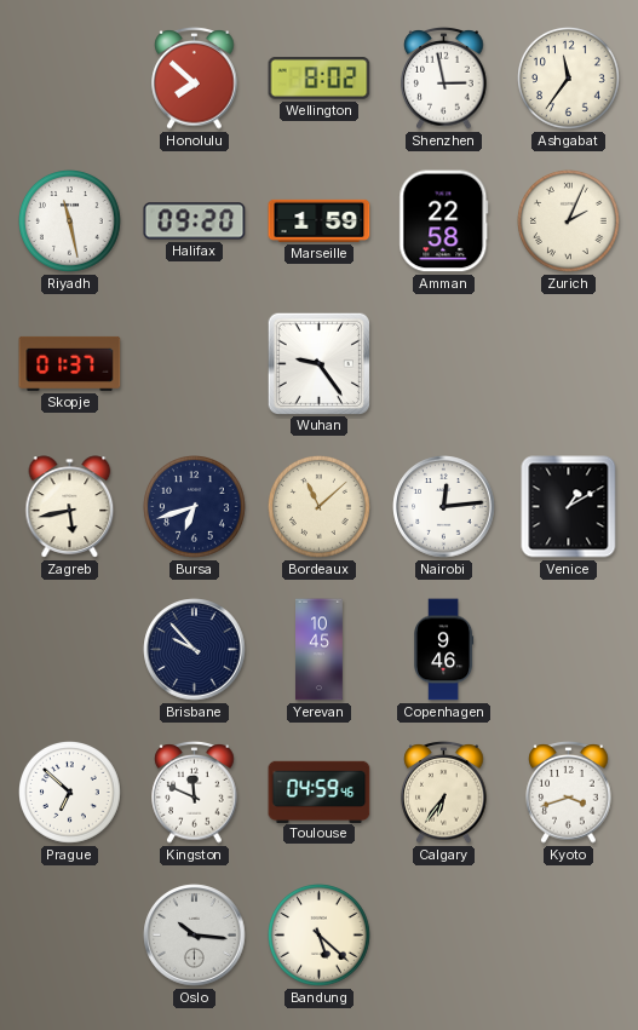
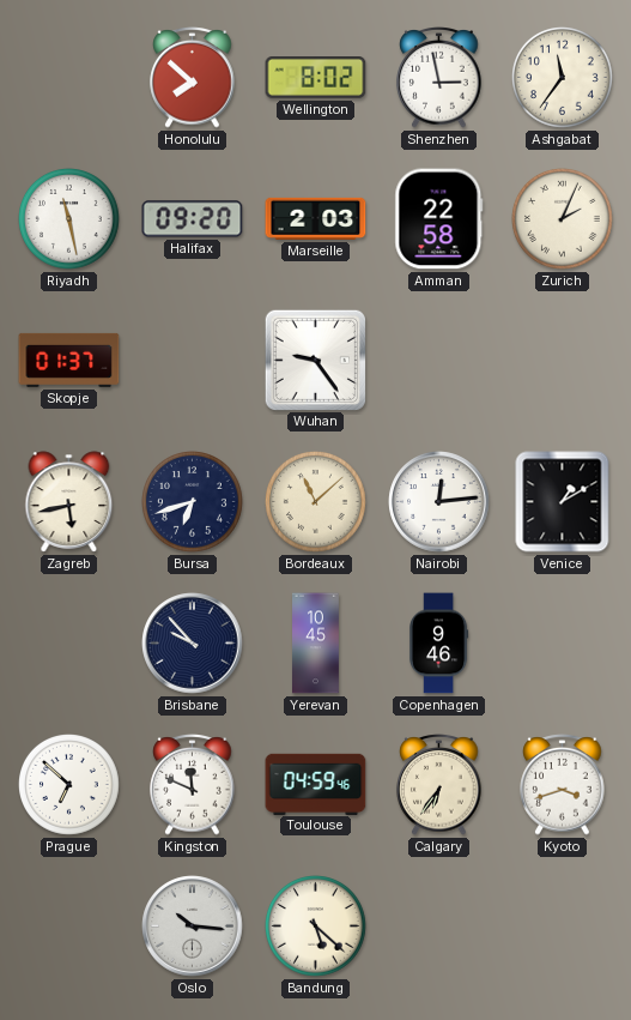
Marseille: 1:59 -> 2:03
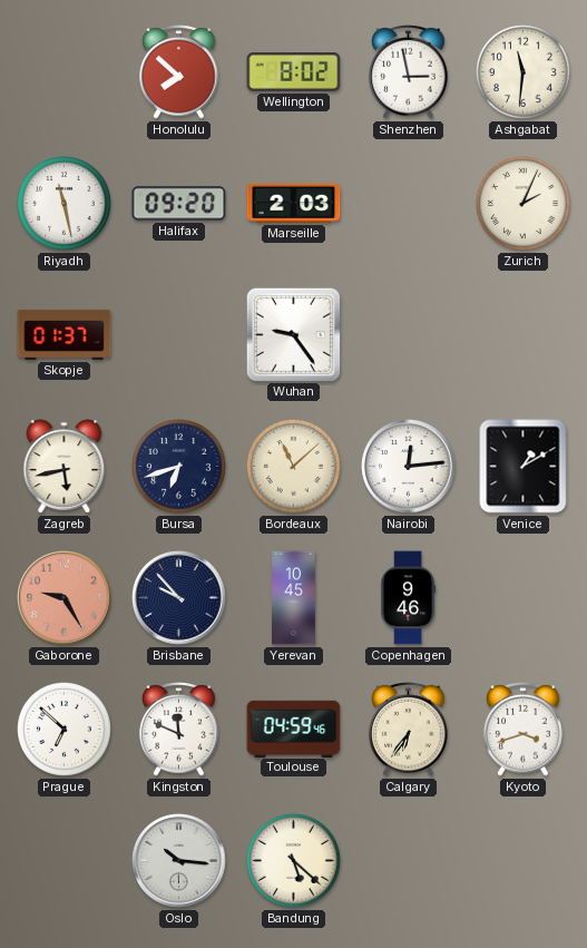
Ashgabat: 11:36 -> 11:31
Amman: 22:58 -> none
Gaborone: none -> 9:25
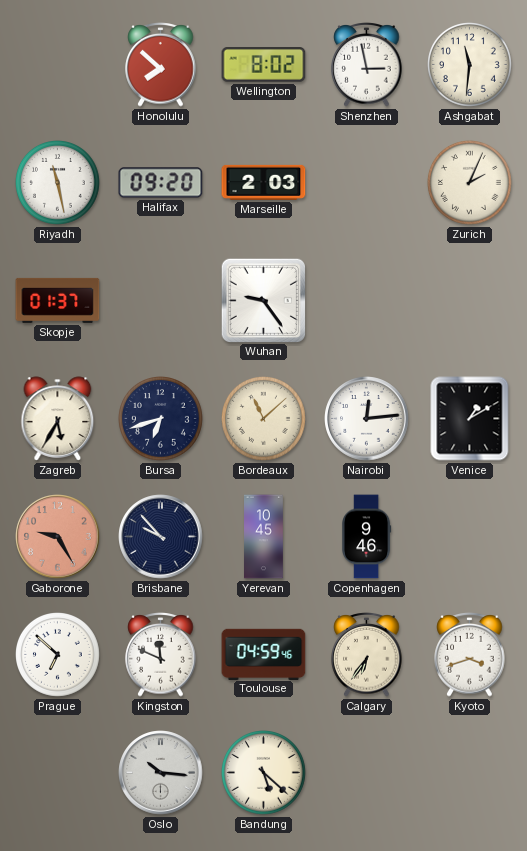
Zagreb: 5:43 -> 5:35
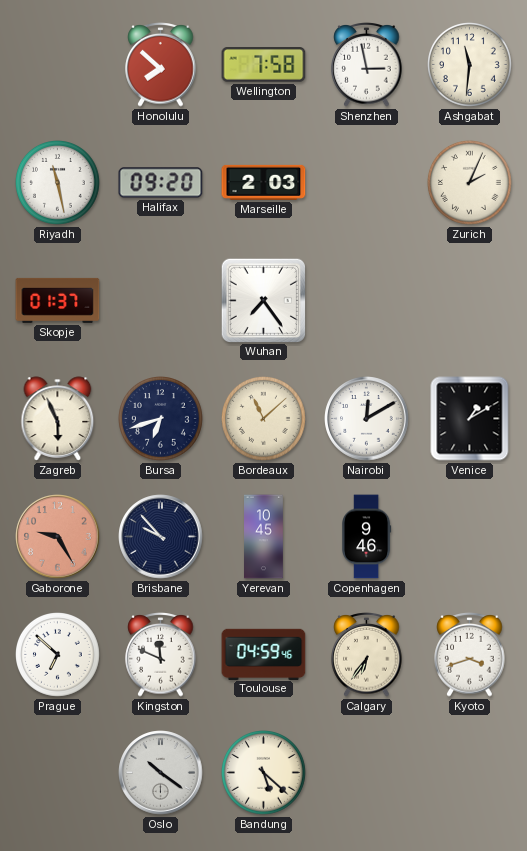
Wellington: 8:02 -> 7:58
Wuhan: 9:24 -> 7:24
Zagreb: 5:35 -> 5:56
Nairobi: 12:14 -> 12:10
Oslo: 10:16 -> 10:21
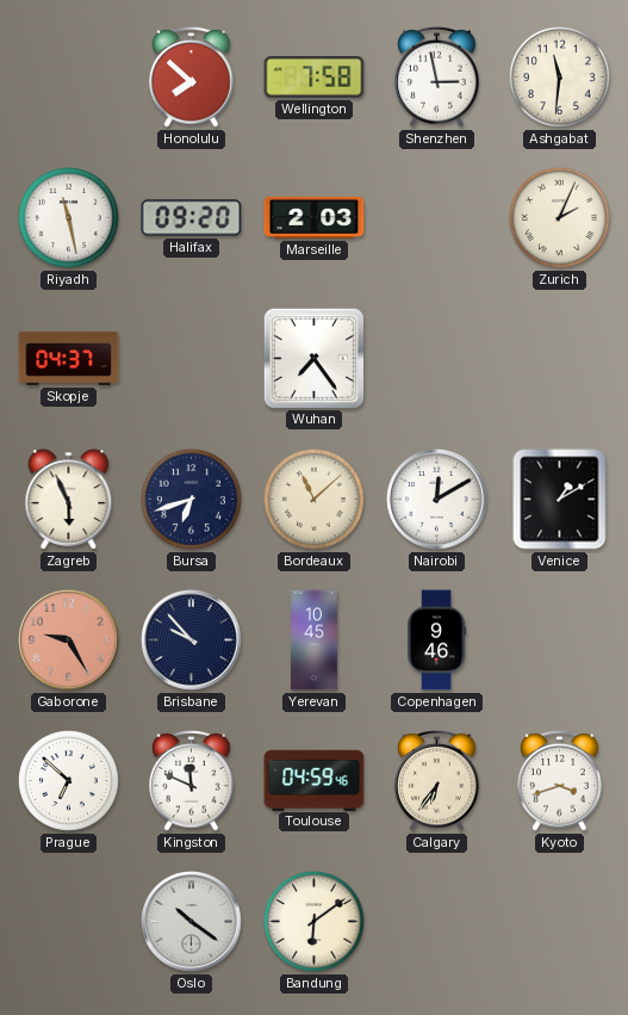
Skopje: 01:37 -> 04:37
Bandung: 5:22 -> 6:09
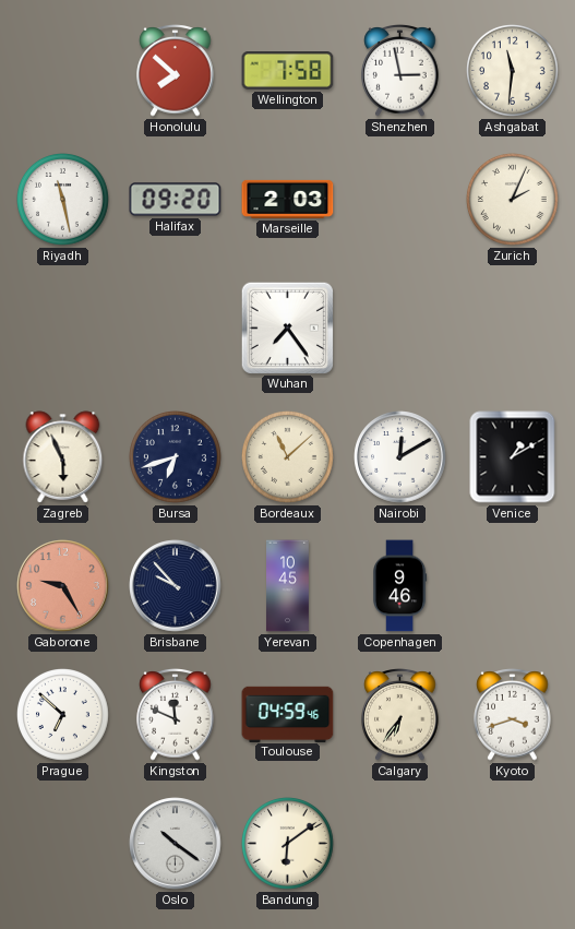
Skopje: 04:37 -> none
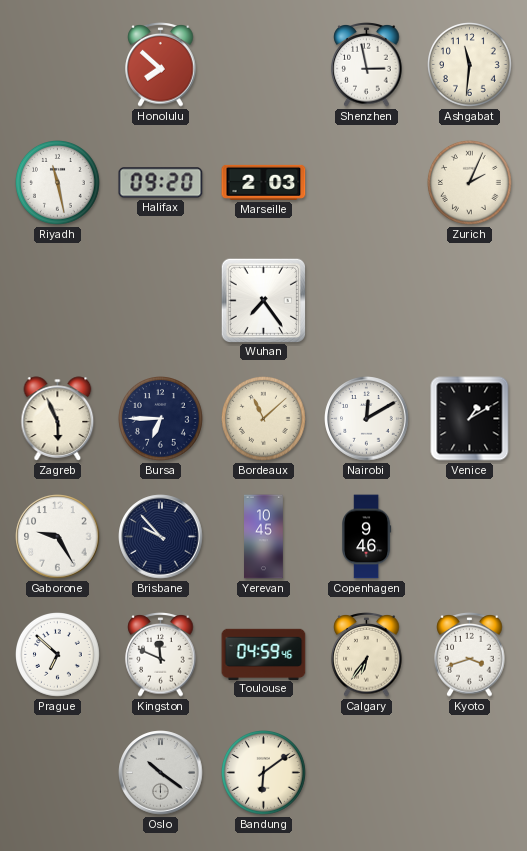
Wellington: 7:58 -> none
Bursa: 6:42 -> 6:45
Gaborone dial: salmon -> white
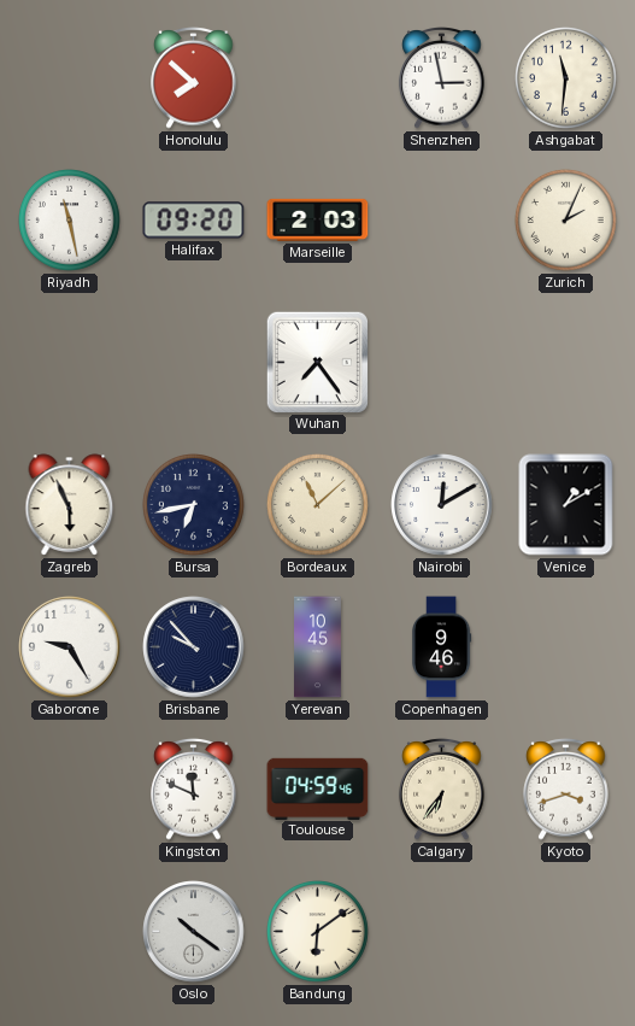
Bursa: 6:45 -> 6:43
Prague: 6:52 -> none
